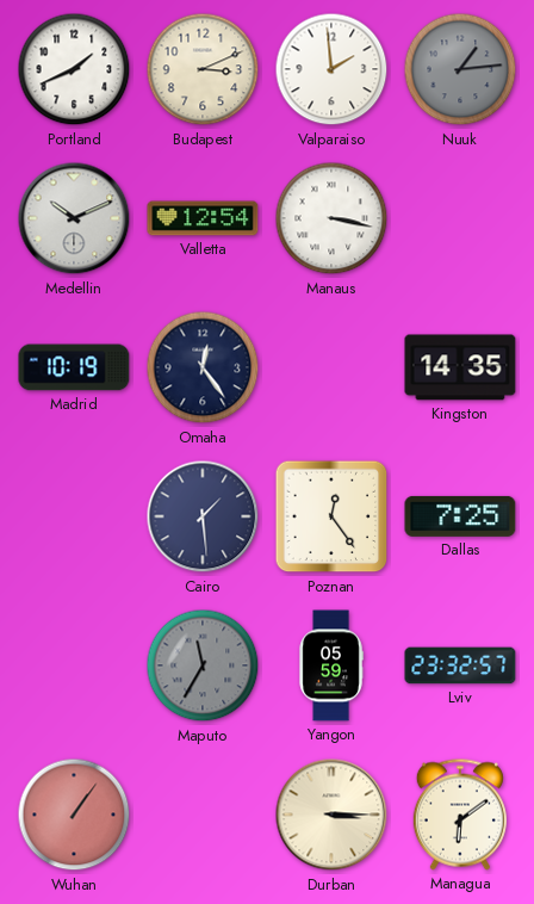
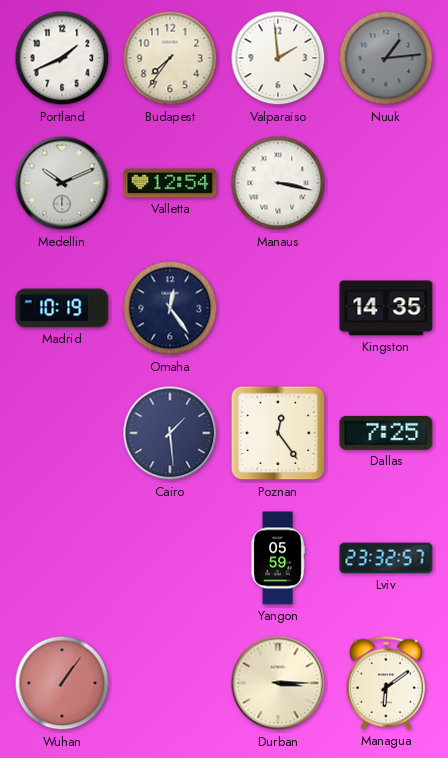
Budapest: 3:11 -> 7:36
Maputo: 11:35 -> none
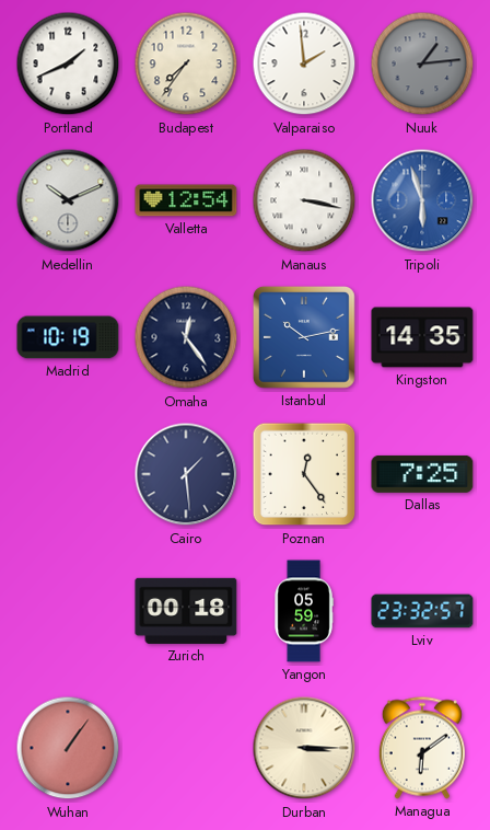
Tripoli: none -> 5:57
Istanbul: none -> 10:13
Zurich: none -> 00:18
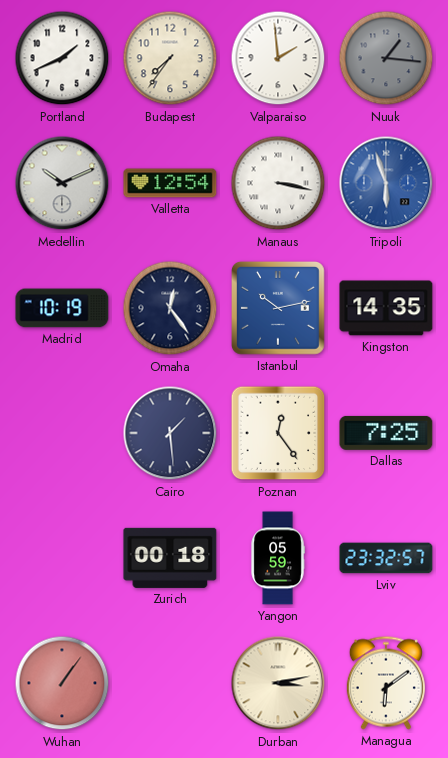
Nuuk: 1:14 -> 1:16
Durban: 3:15 -> 3:13
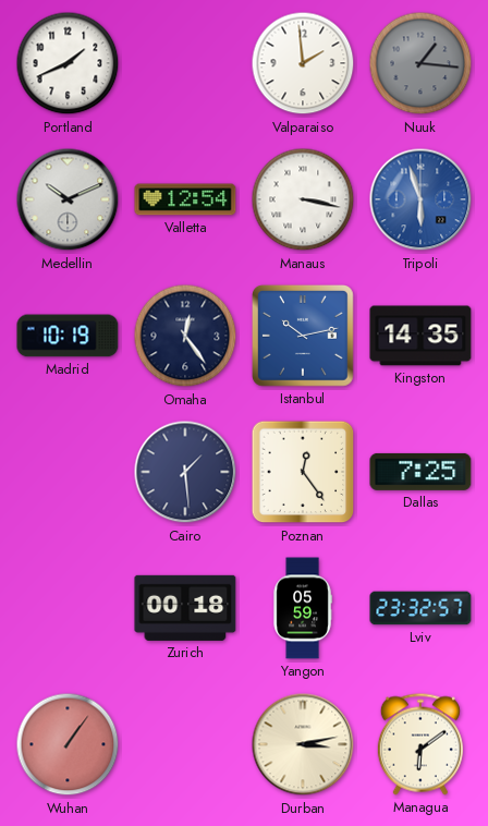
Budapest: 7:36 -> none
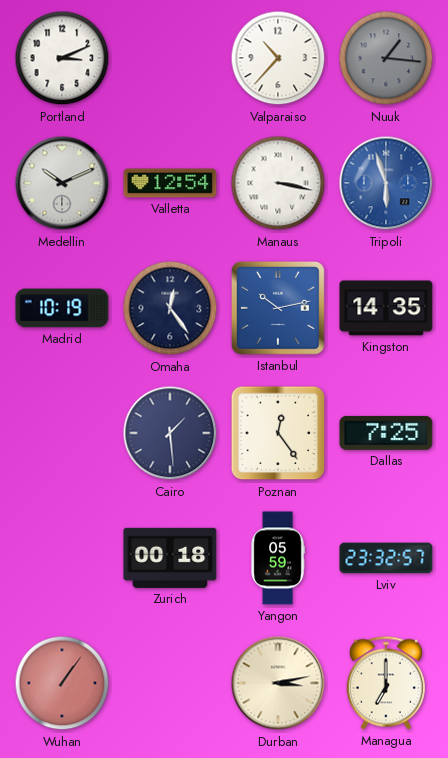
Portland: 1:41 -> 3:11
Valparaiso: 1:59 -> 10:37
Managua: 6:09 -> 7:00
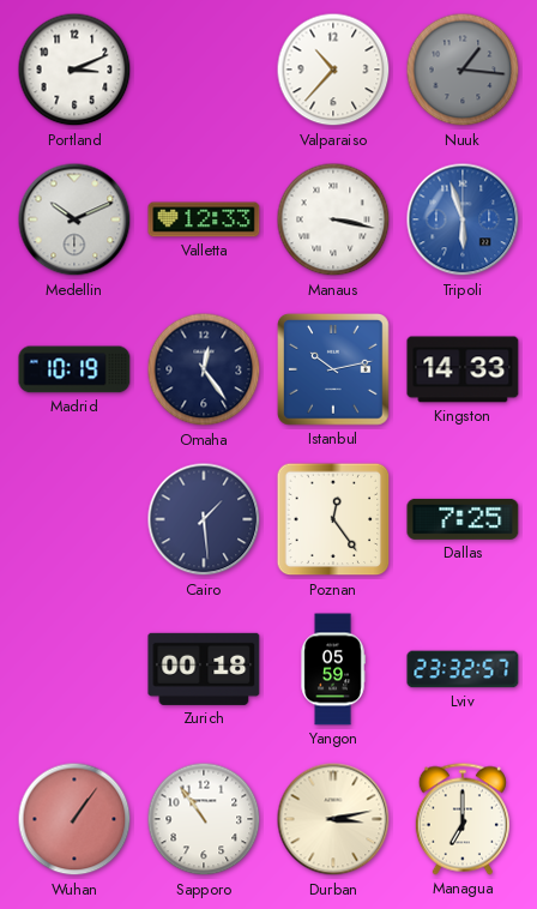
Valletta: 12:54 -> 12:33
Kingston: 14:35 -> 14:33
Sapporo: none -> 10:54
